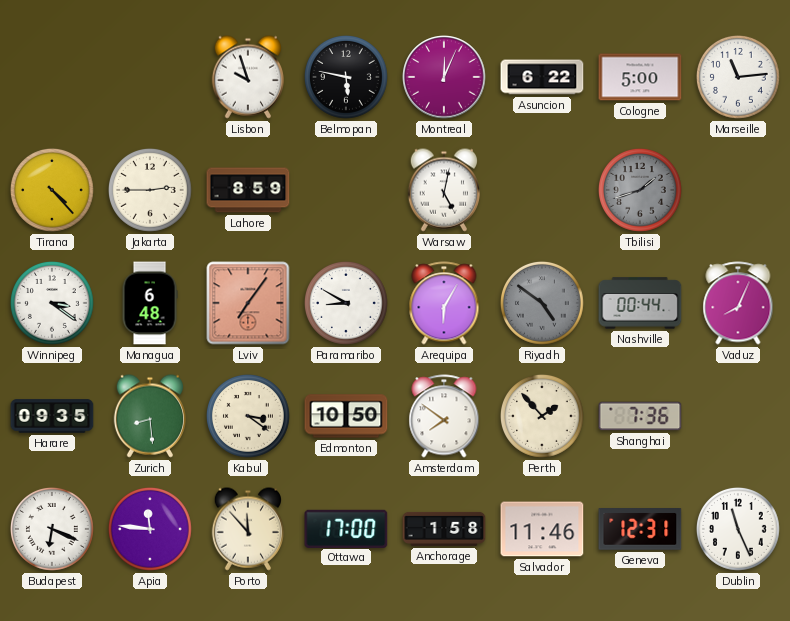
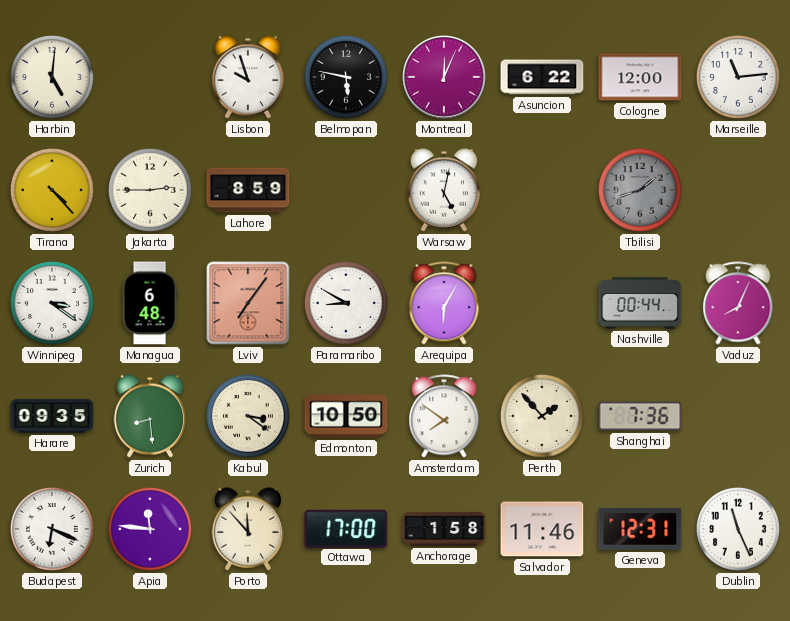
Harbin: none -> 5:01
Cologne: 5:00 -> 12:00
Riyadh: 4:51 -> none
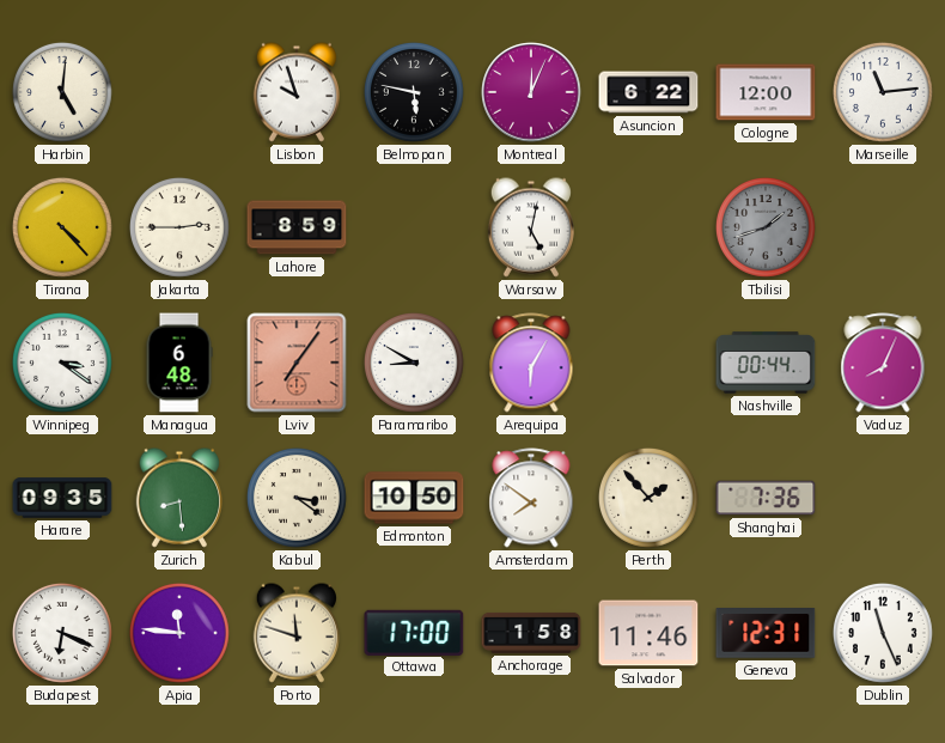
Porto: 11:53 -> 11:48
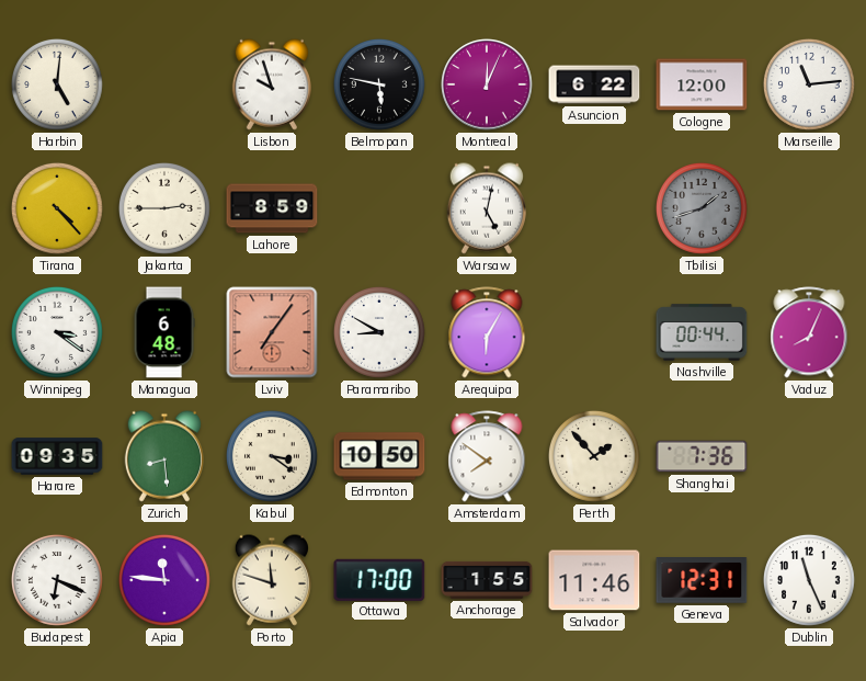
Anchorage: 1:58 -> 1:55
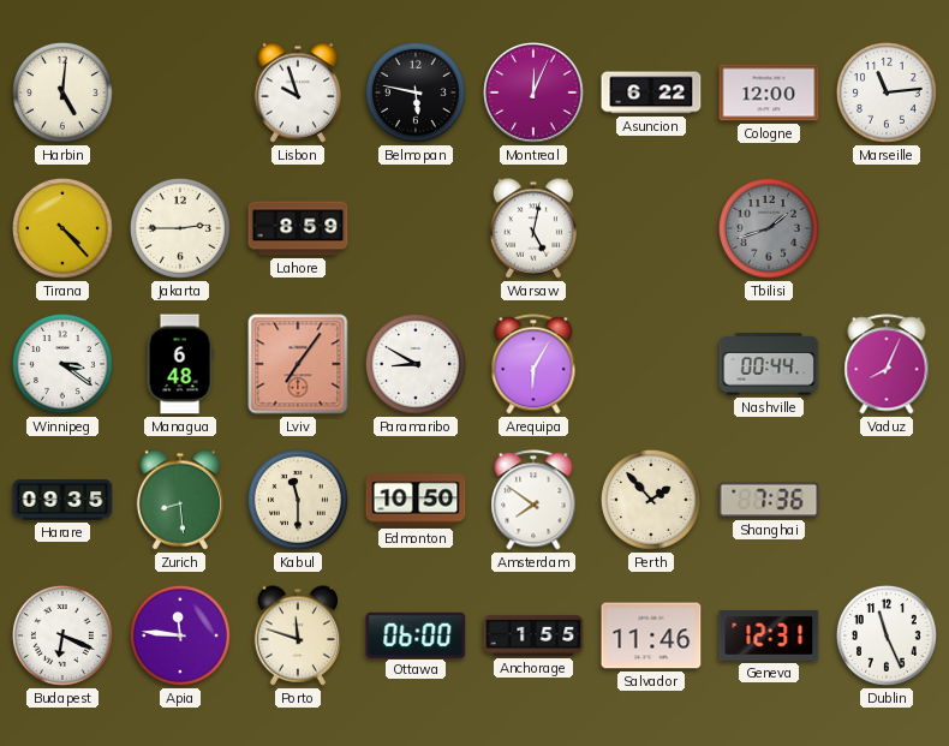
Kabul: 3:21 -> 11:30
Ottawa: 17:00 -> 06:00
